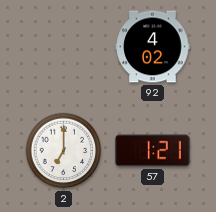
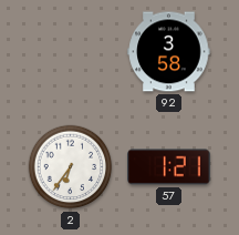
92: 4:02 -> 3:58
2: 7:00 -> 6:36
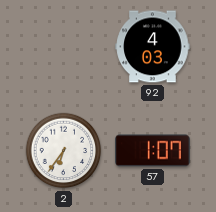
92: 3:58 -> 4:03
57: 1:21 -> 1:07
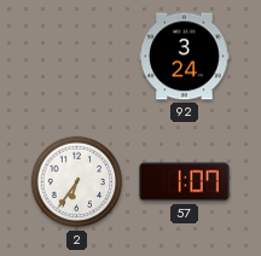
92: 4:03 -> 3:24
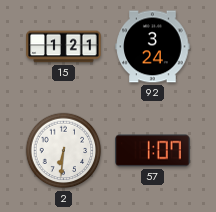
15: none -> 1:21
2: 6:36 -> 6:31
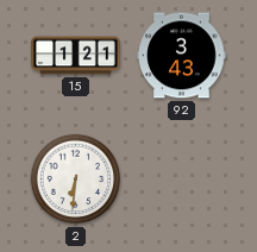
92: 3:24 -> 3:43
57: 1:07 -> none
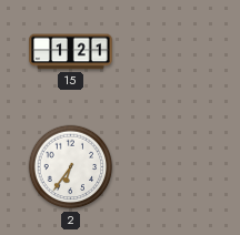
92: 3:43 -> none
2: 6:31 -> 6:36
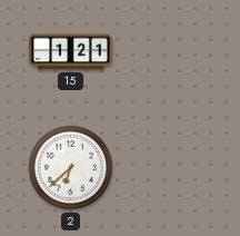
2: 6:36 -> 6:38
